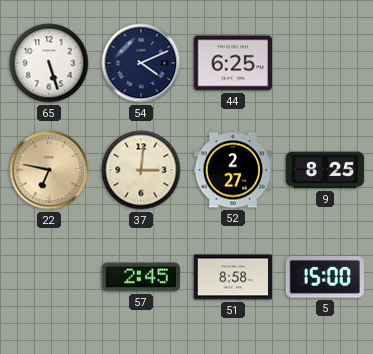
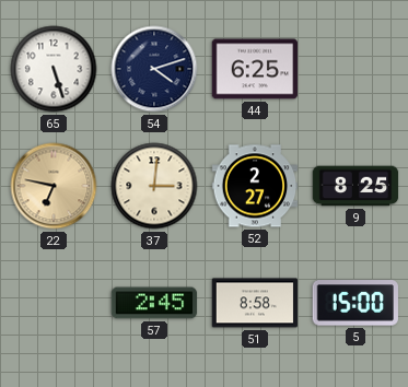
54: 4:11 -> 4:12
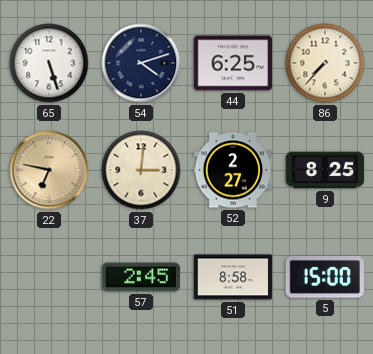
86: none -> 7:37
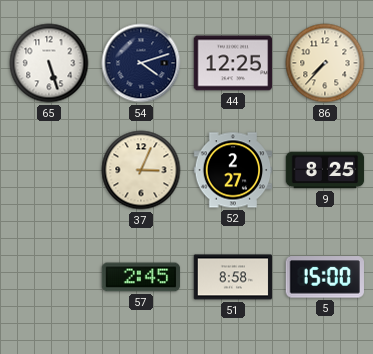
44: 6:25 -> 12:25
22: 6:47 -> none
37: 3:01 -> 3:04
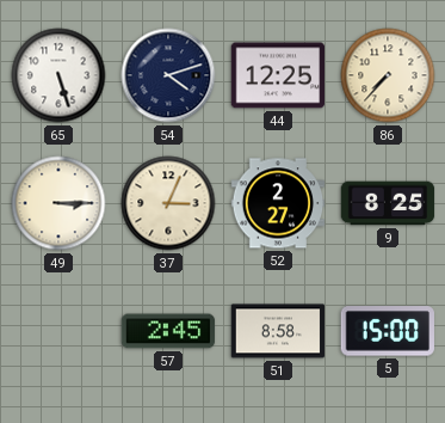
49: none -> 3:15
